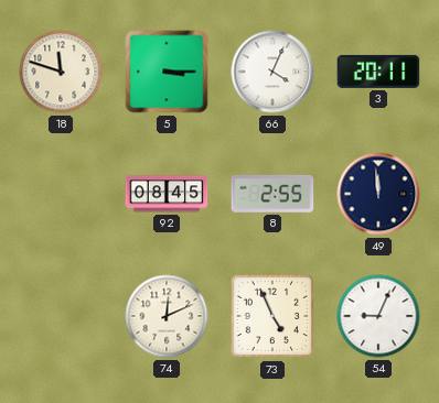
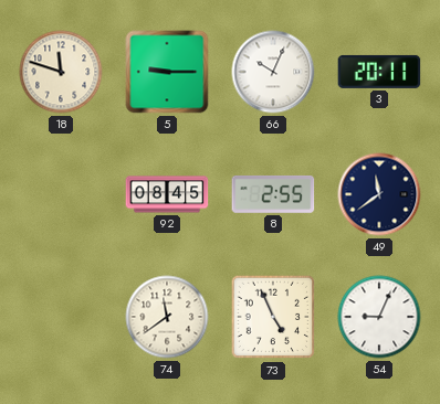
5: 3:15 -> 9:15
66: 4:04 -> 10:04
49: 11:59 -> 11:39
74: 12:11 -> 11:39
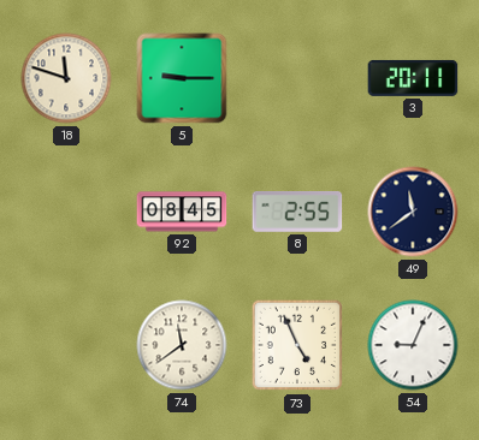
66: 10:04 -> none
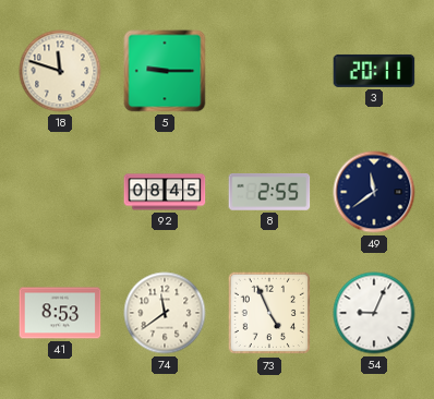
41: none -> 8:53
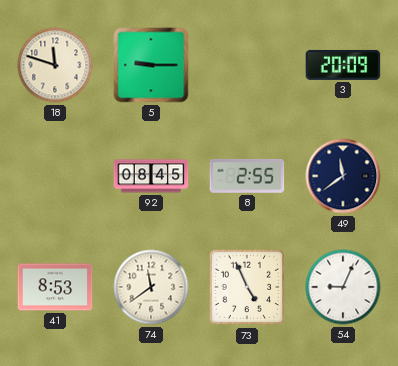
3: 20:11 -> 20:09
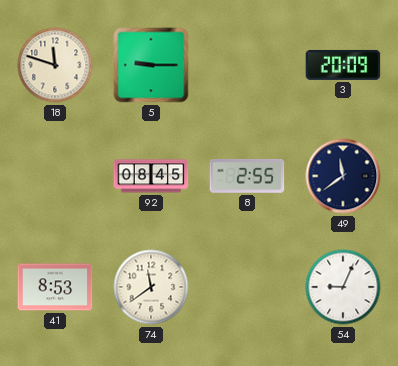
73: 4:56 -> none
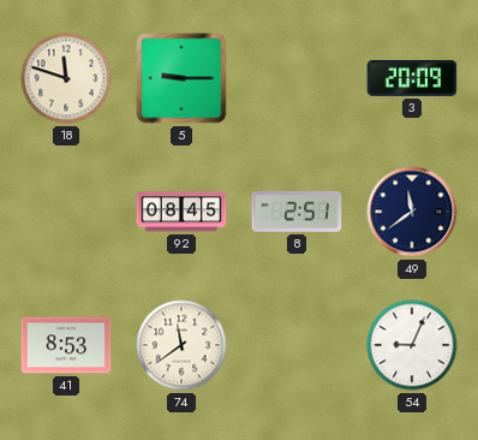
8: 2:55 -> 2:51
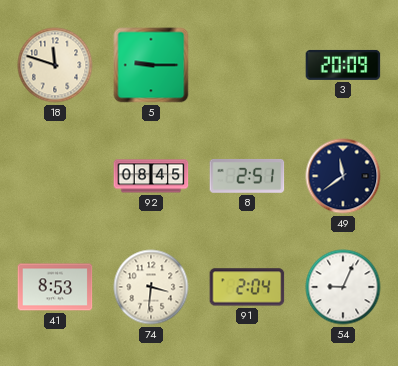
74: 11:39 -> 3:31
91: none -> 2:04
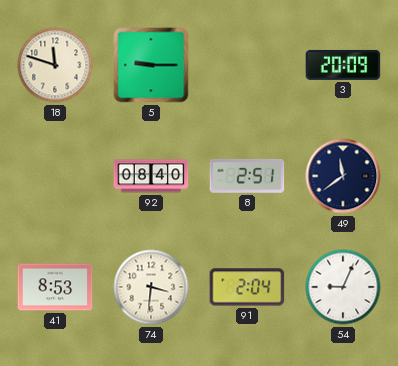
92: 08:45 -> 08:40
